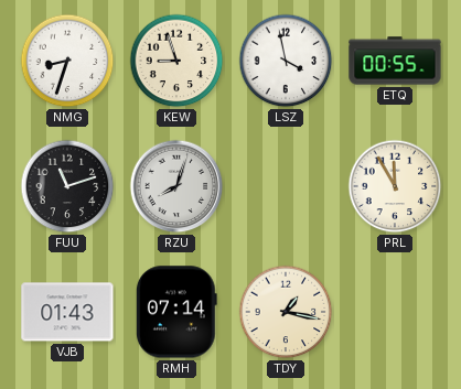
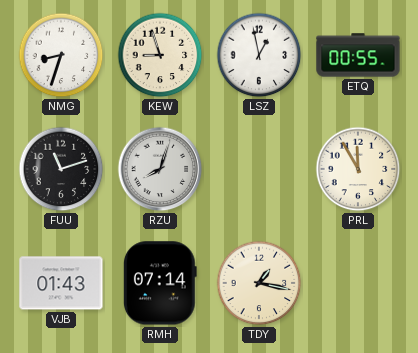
LSZ: 3:58 -> 12:58
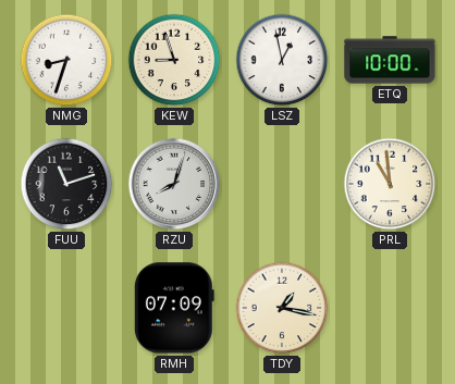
ETQ: 00:55 -> 10:00
PRL: 11:55 -> 10:59
VJB: 01:43 -> none
RMH: 07:14 -> 07:09
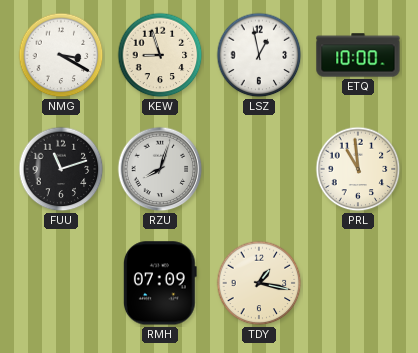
NMG: 8:33 -> 3:20
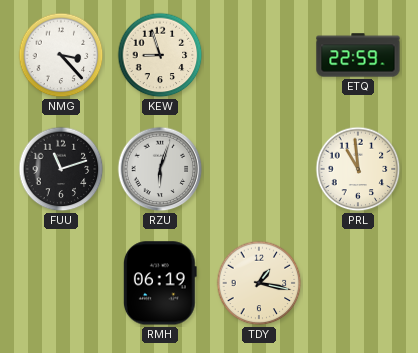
NMG: 3:20 -> 3:23
LSZ: 12:58 -> none
ETQ: 10:00 -> 22:59
RZU: 8:03 -> 6:03
RMH: 07:09 -> 06:19
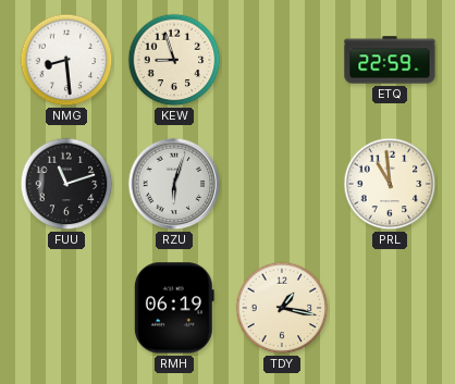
NMG: 3:23 -> 8:29
